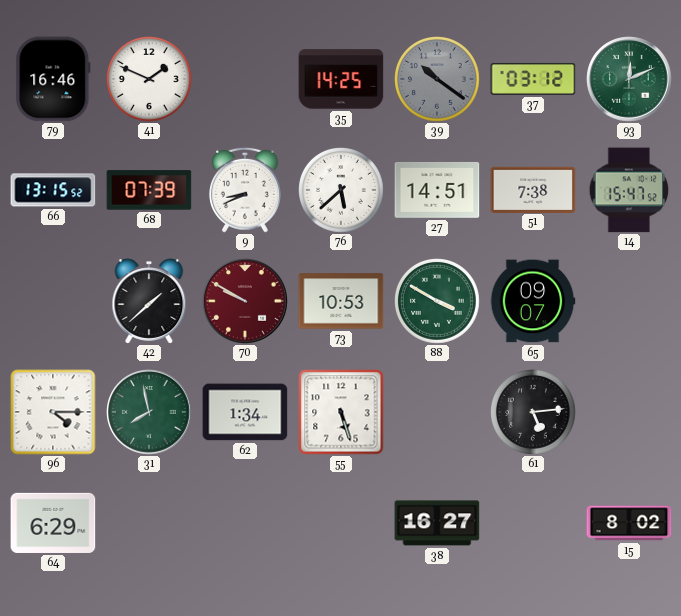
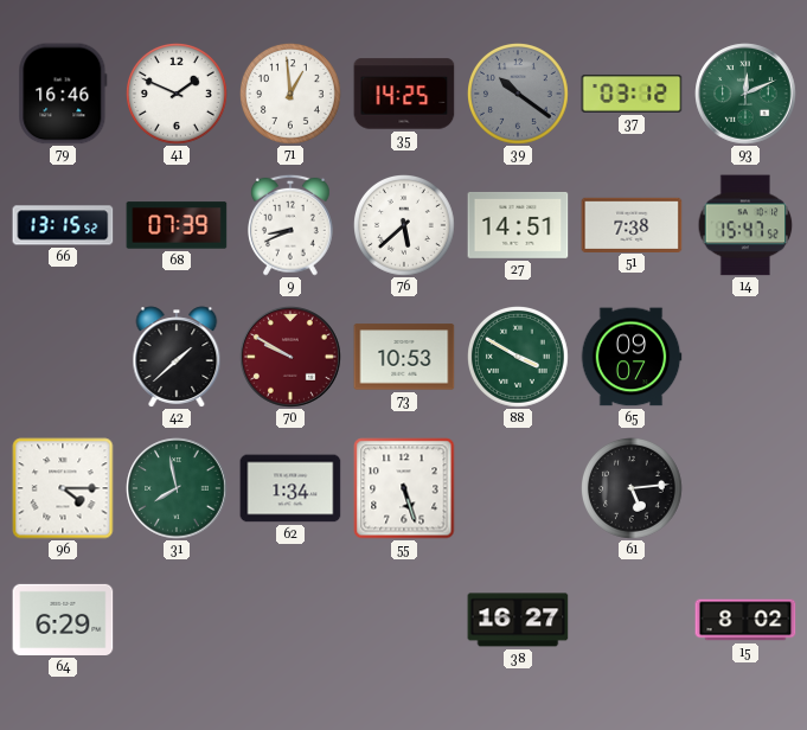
71: none -> 12:59
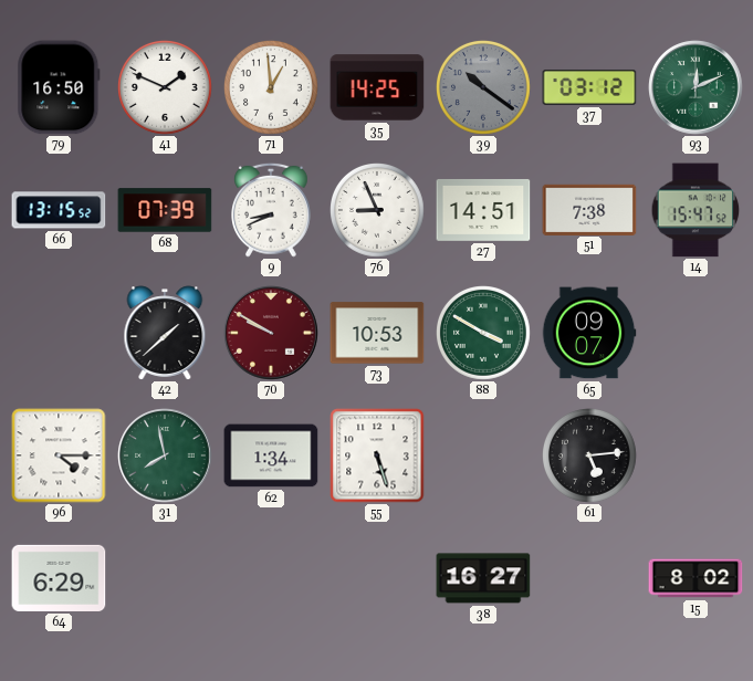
79: 16:46 -> 16:50
76: 5:38 -> 8:56
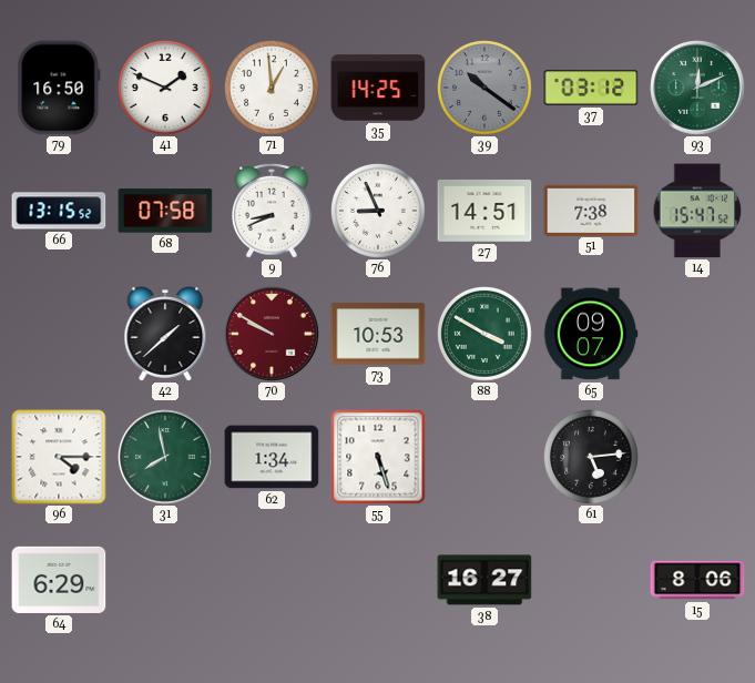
68: 07:39 -> 07:58
15: 8:02 -> 8:06
